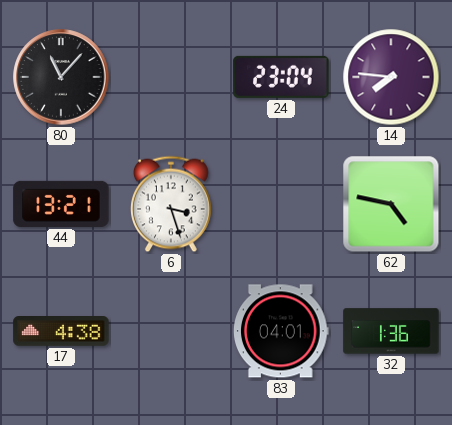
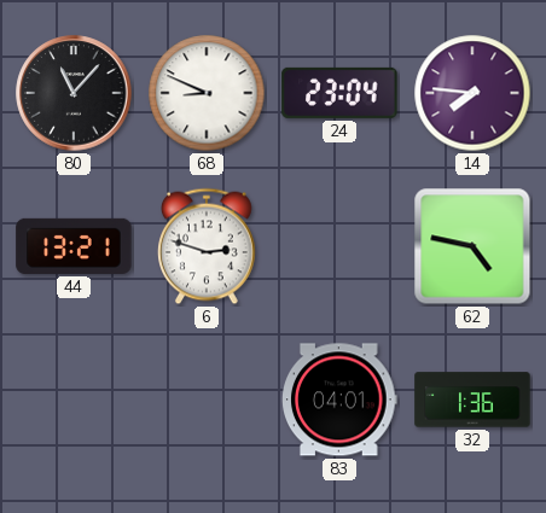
68: none -> 8:49
6: 3:27 -> 2:48
17: 4:38 -> none
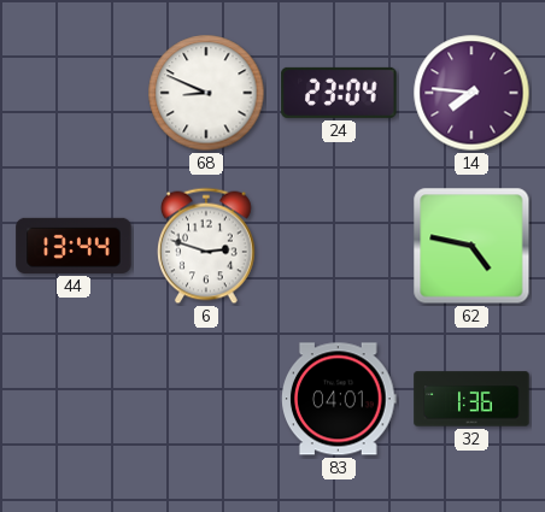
80: 11:07 -> none
44: 13:21 -> 13:44
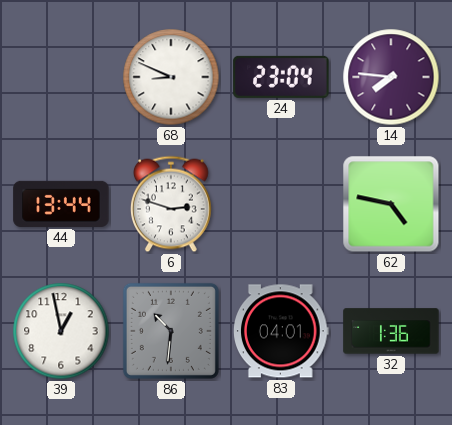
39: none -> 12:58
86: none -> 10:31
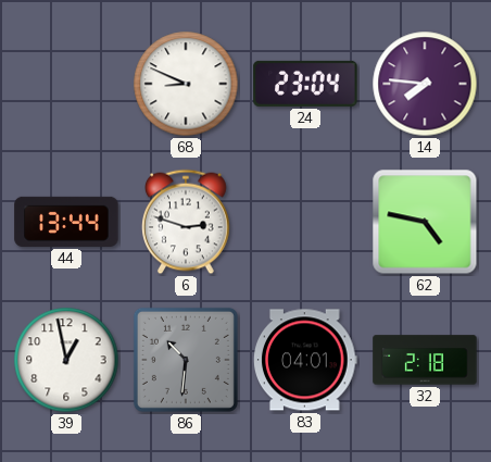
32: 1:36 -> 2:18
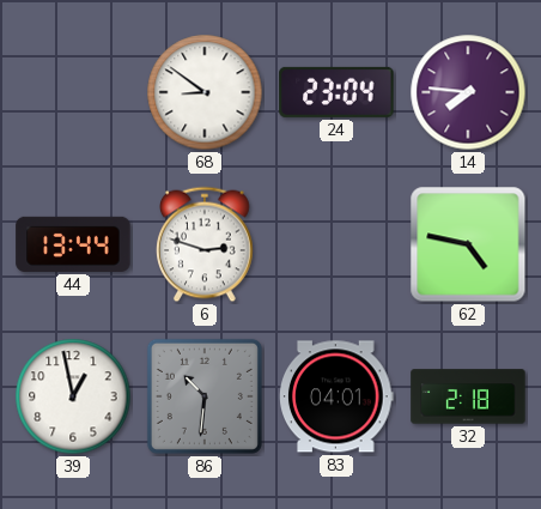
68: 8:49 -> 8:51
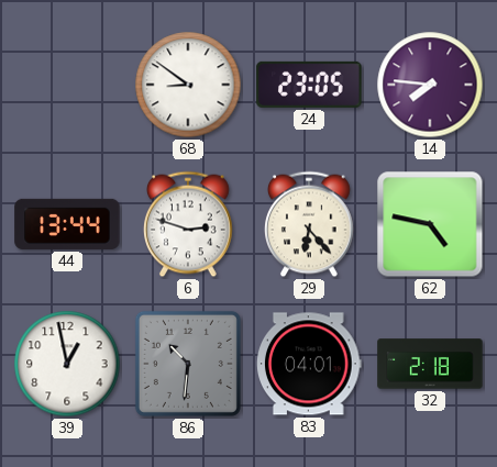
24: 23:04 -> 23:05
29: none -> 6:23
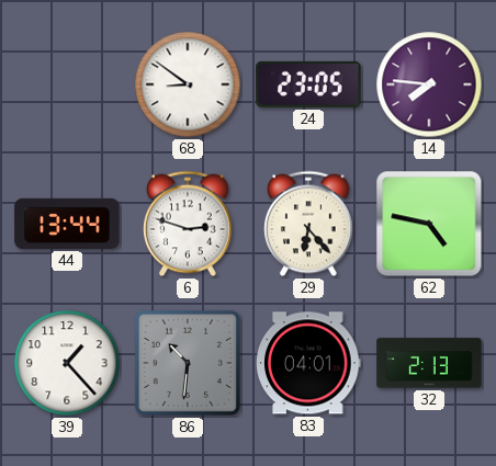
39: 12:58 -> 1:23
32: 2:18 -> 2:13
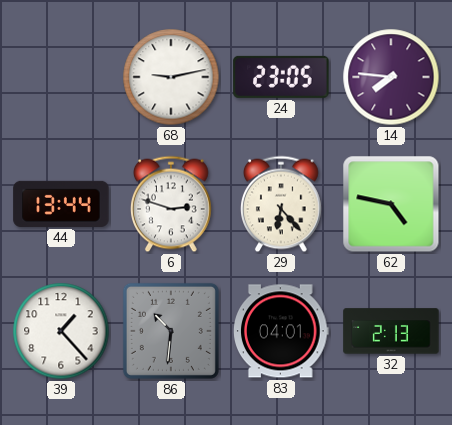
68: 8:51 -> 9:13
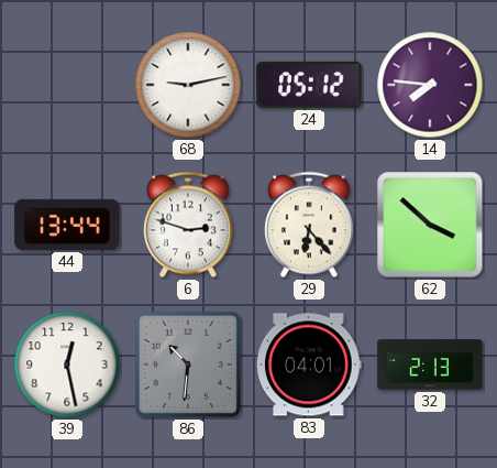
24: 23:05 -> 05:12
62: 4:47 -> 3:52
39: 1:23 -> 12:28
